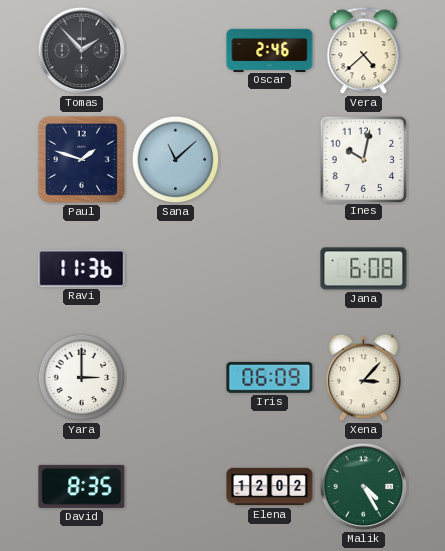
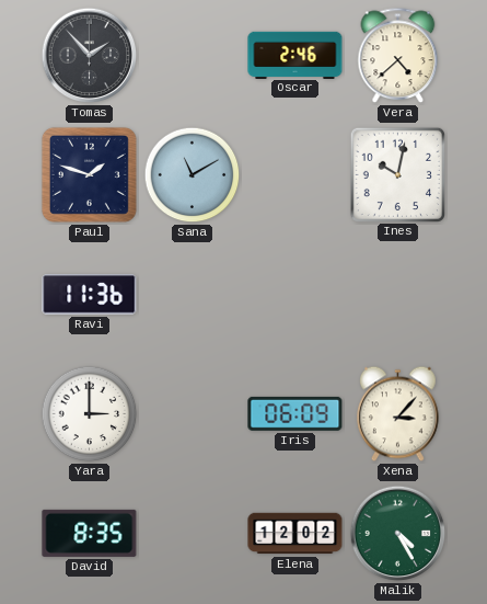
Sana: 11:08 -> 11:10
Jana: 6:08 -> none
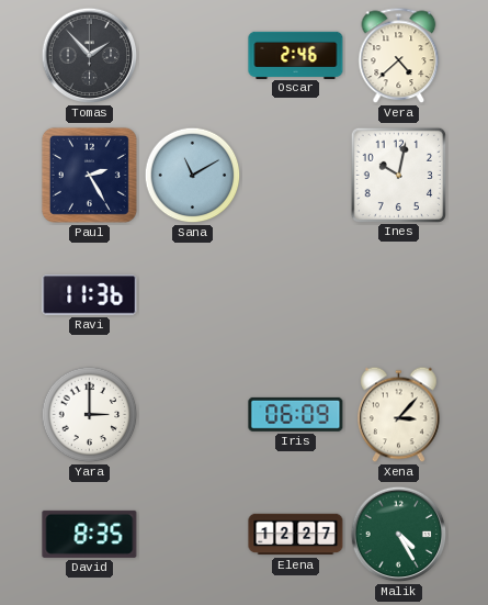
Paul: 1:48 -> 2:25
Elena: 12:02 -> 12:27
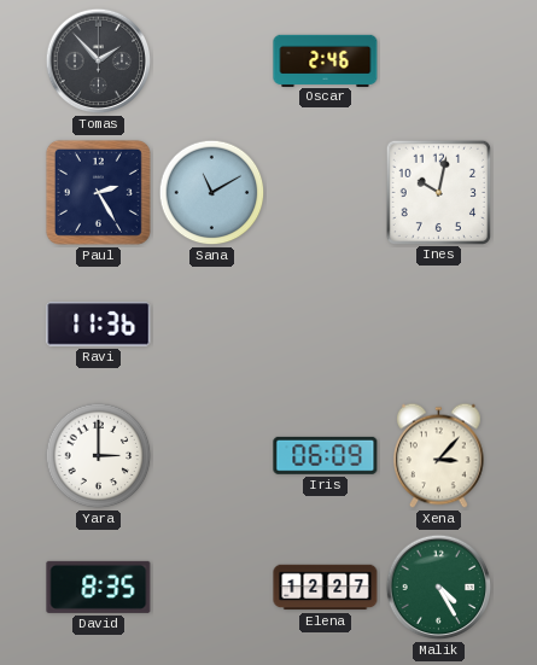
Vera: 4:38 -> none
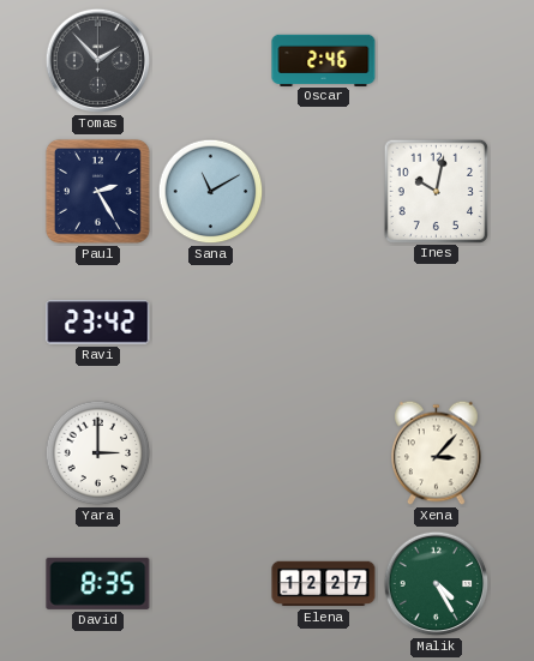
Ravi: 11:36 -> 23:42
Iris: 06:09 -> none
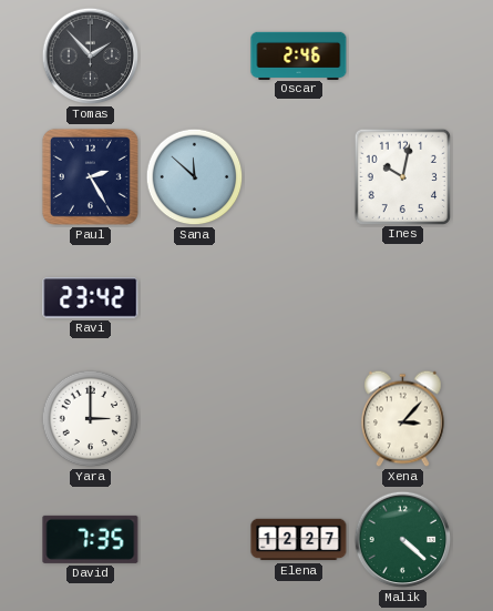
Sana: 11:10 -> 11:52
David: 8:35 -> 7:35
Malik: 4:25 -> 4:22
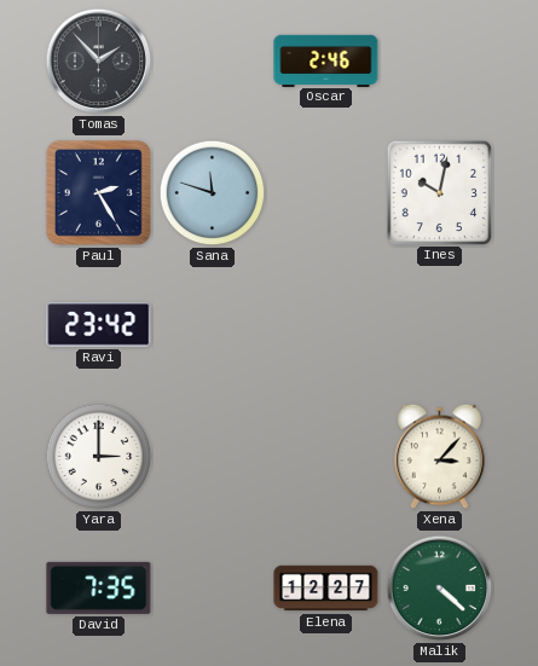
Sana: 11:52 -> 11:48
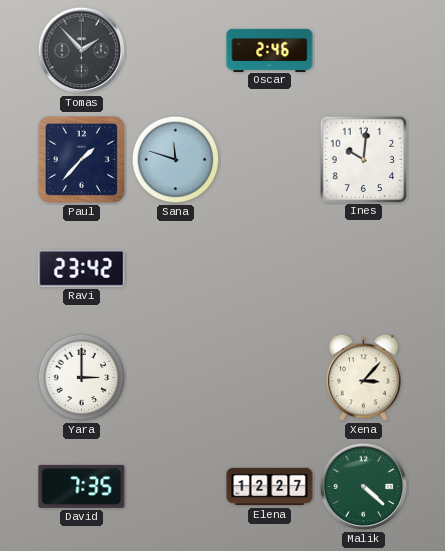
Paul: 2:25 -> 1:37
Ines: 10:02 -> 10:01
